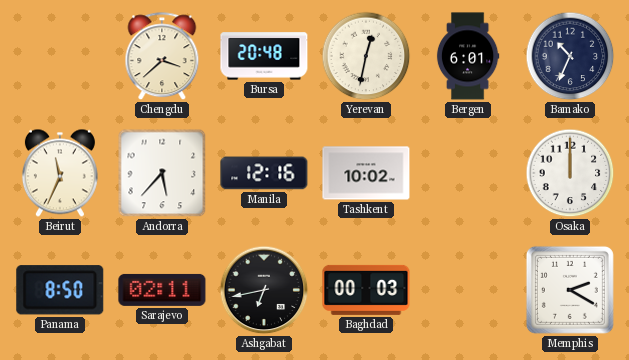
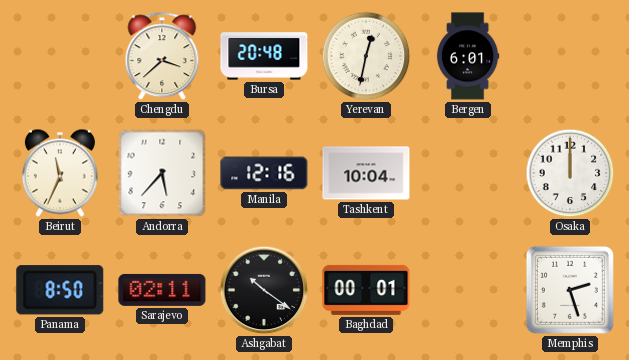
Bamako: 10:34 -> none
Tashkent: 10:02 -> 10:04
Ashgabat: 6:43 -> 10:21
Baghdad: 00:03 -> 00:01
Memphis: 2:20 -> 2:27
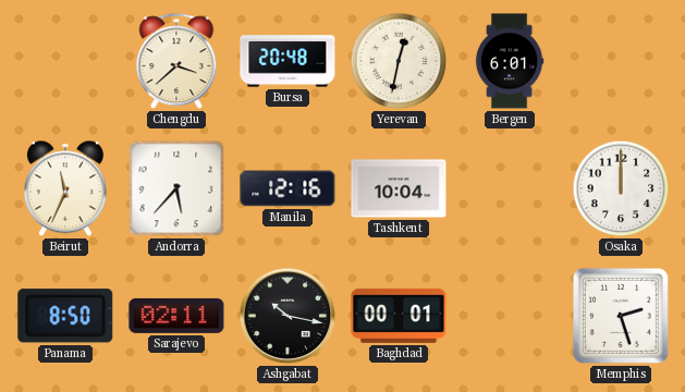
Ashgabat: 10:21 -> 10:17
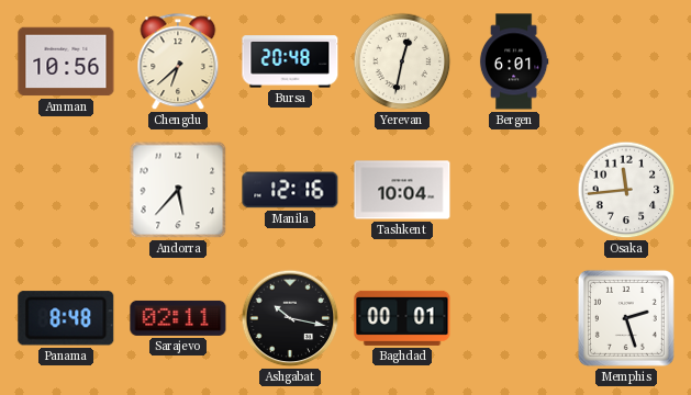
Amman: none -> 10:56
Chengdu: 3:38 -> 6:38
Beirut: 11:34 -> none
Osaka: 12:00 -> 11:44
Panama: 8:50 -> 8:48
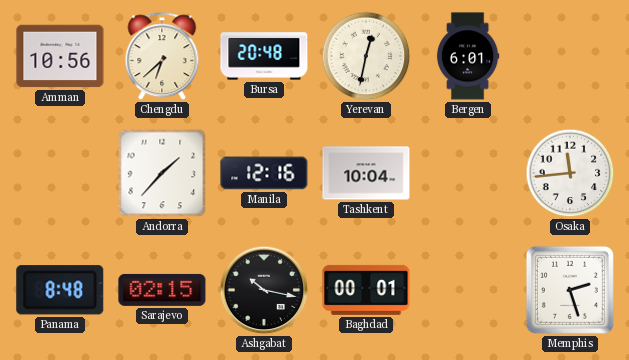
Andorra: 5:37 -> 1:37
Sarajevo: 02:11 -> 02:15
